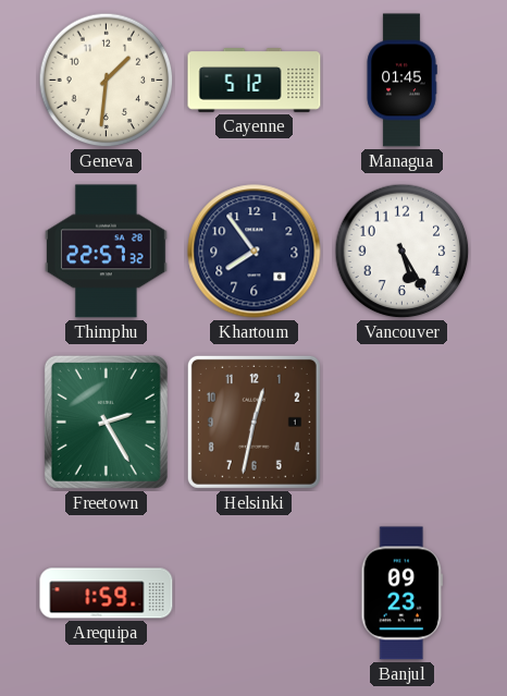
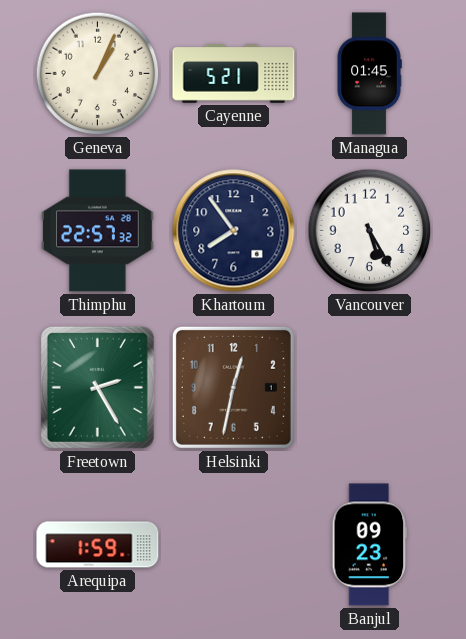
Geneva: 1:31 -> 1:04
Cayenne: 5:12 -> 5:21
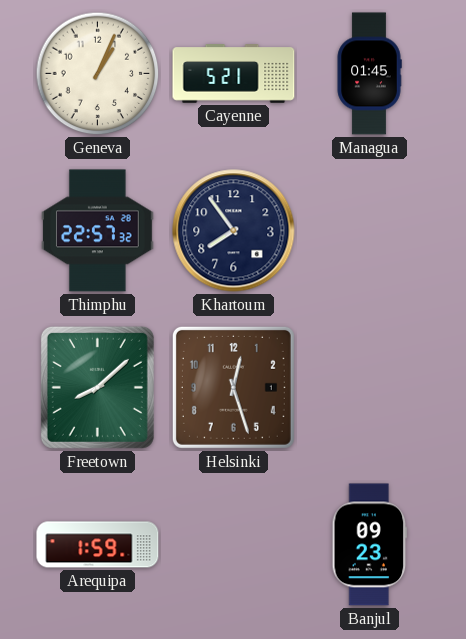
Vancouver: 5:25 -> none
Freetown: 2:25 -> 8:08
Helsinki: 12:32 -> 12:27
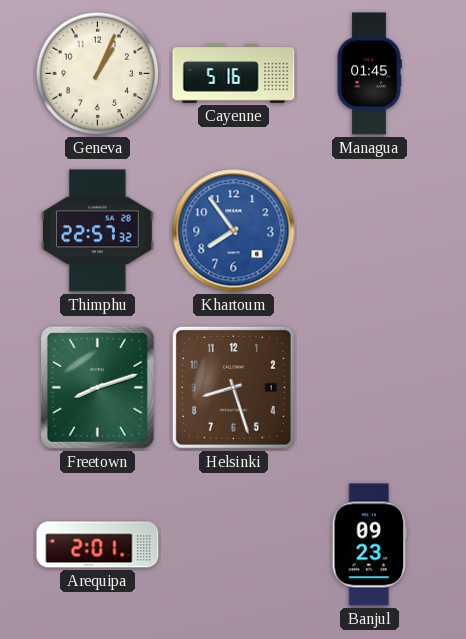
Cayenne: 5:21 -> 5:16
Khartoum dial: navy -> blue
Freetown: 8:08 -> 8:12
Helsinki: 12:27 -> 8:27
Arequipa: 1:59 -> 2:01
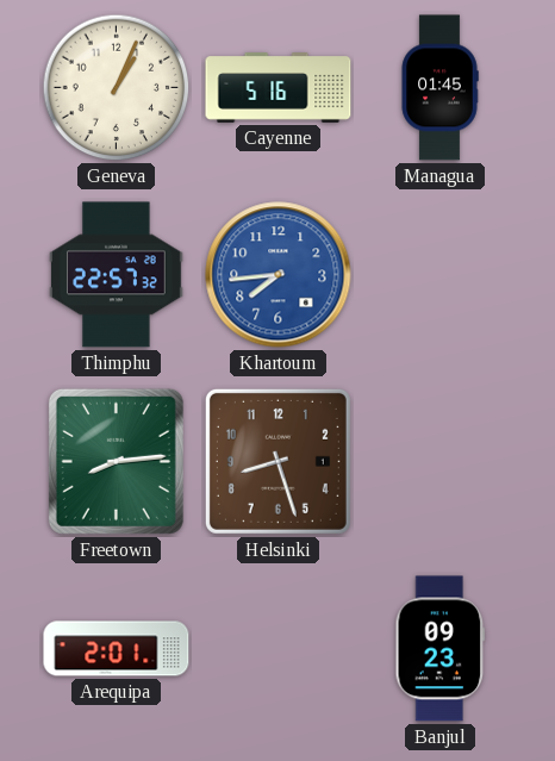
Khartoum: 7:54 -> 7:44
Freetown: 8:12 -> 8:14
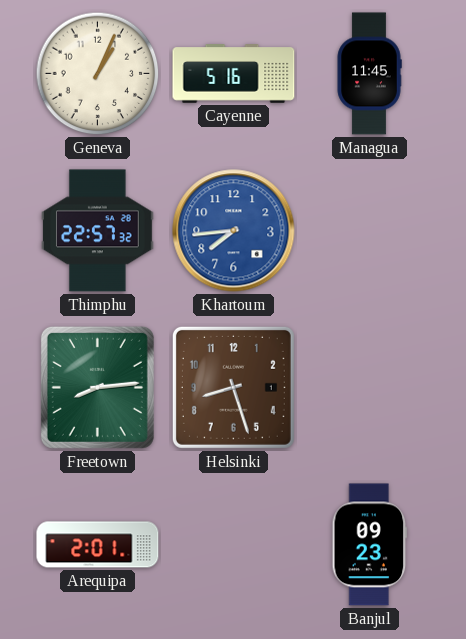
Managua: 01:45 -> 11:45
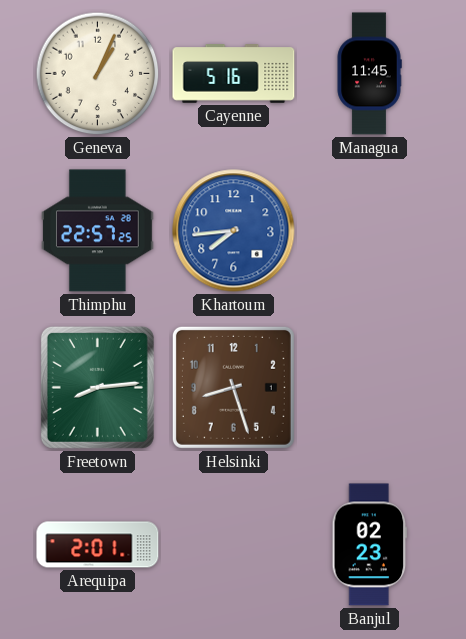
Thimphu: 22:57:32 -> 22:57:25
Banjul: 09:23 -> 02:23
